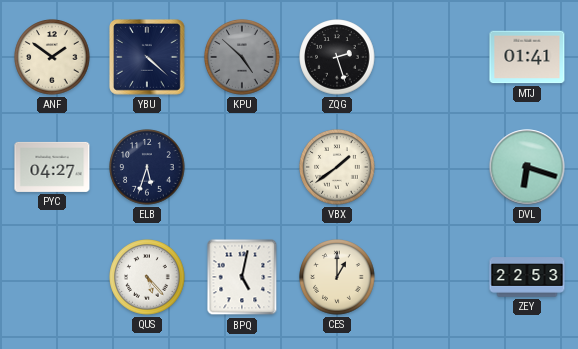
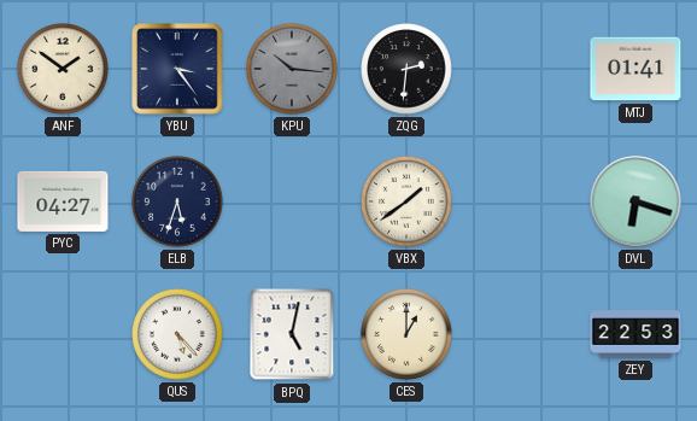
YBU: 4:22 -> 3:24
KPU: 4:52 -> 10:16
ZQG: 2:27 -> 2:31
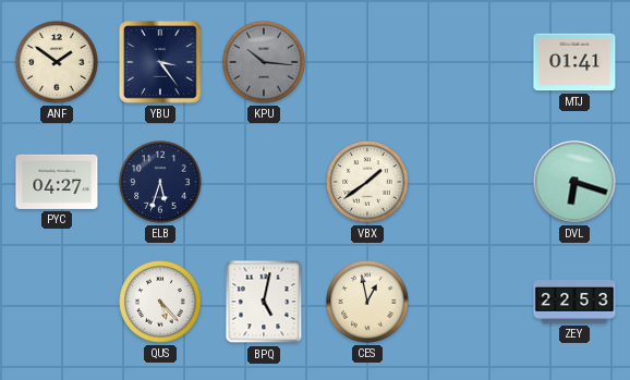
ZQG: 2:31 -> none
CES: 1:00 -> 12:58
